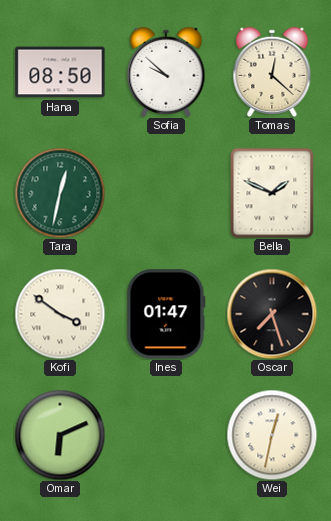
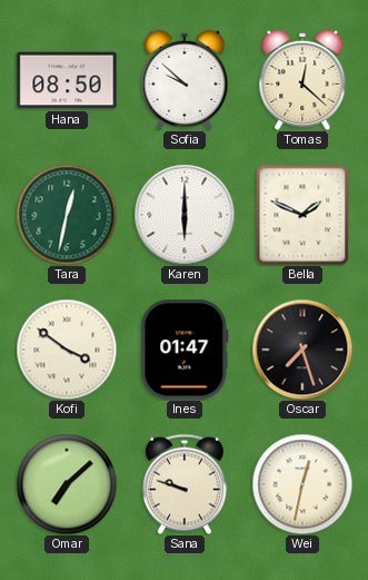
Karen: none -> 6:00
Omar: 6:11 -> 7:08
Sana: none -> 9:48
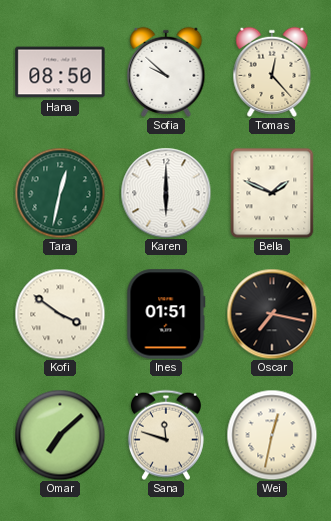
Tomas: 12:22 -> 12:23
Ines: 01:47 -> 01:51
Oscar: 7:27 -> 7:17
Sana: 9:48 -> 11:48
